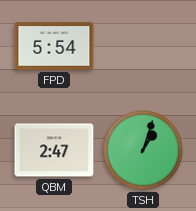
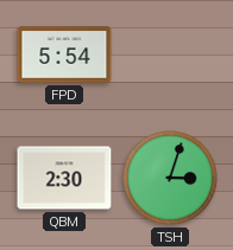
QBM: 2:47 -> 2:30
TSH: 1:03 -> 3:03
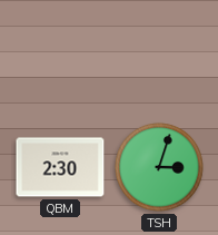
FPD: 5:54 -> none
